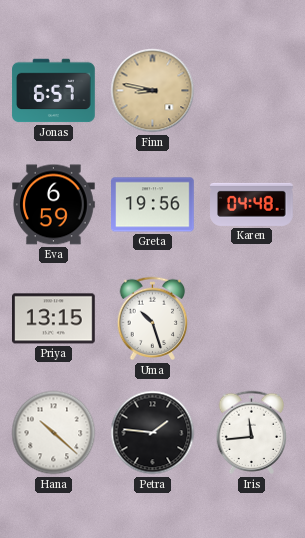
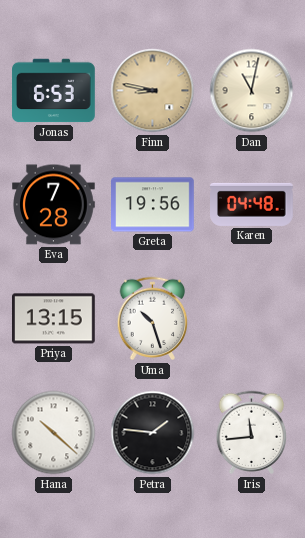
Jonas: 6:57 -> 6:53
Dan: none -> 11:02
Eva: 6:59 -> 7:28
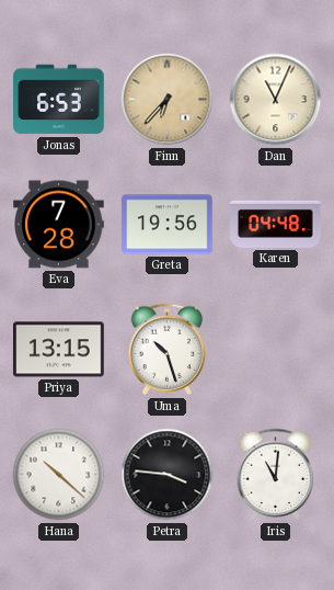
Finn: 8:47 -> 6:37
Dan: 11:02 -> 11:04
Petra: 1:46 -> 3:46
Iris: 11:44 -> 11:01
